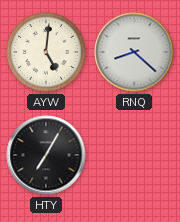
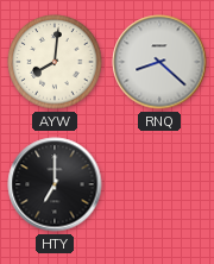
AYW: 5:01 -> 8:01
HTY: 7:05 -> 7:00
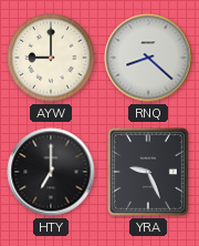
AYW: 8:01 -> 9:00
YRA: none -> 9:26
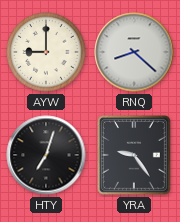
HTY: 7:00 -> 7:03
YRA: 9:26 -> 9:24
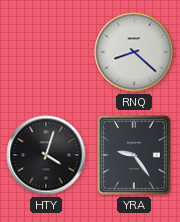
AYW: 9:00 -> none
HTY: 7:03 -> 4:03
